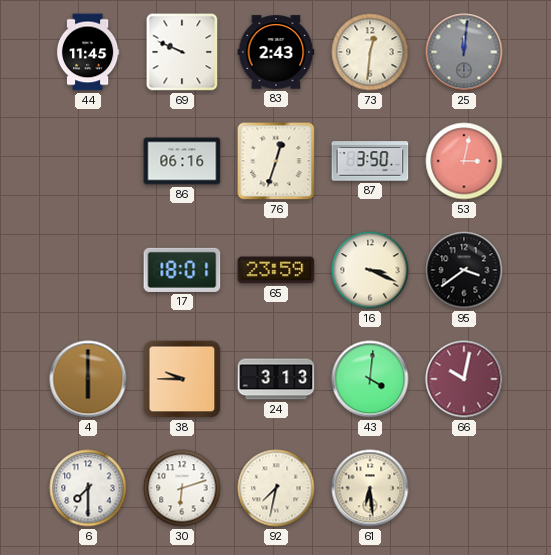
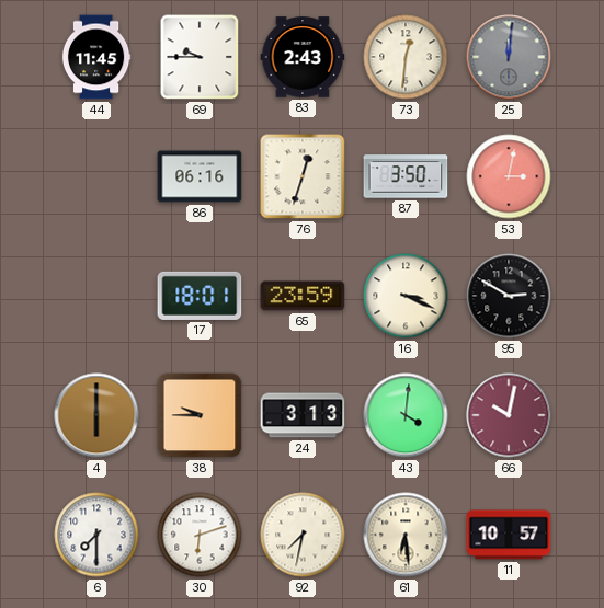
69: 9:49 -> 9:45
95: 3:39 -> 2:50
11: none -> 10:57
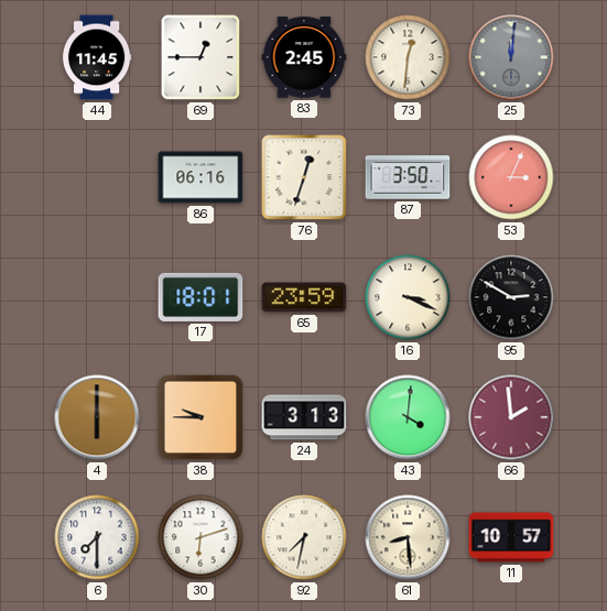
69: 9:45 -> 12:45
83: 2:43 -> 2:45
53: 3:02 -> 3:04
66: 10:02 -> 1:59
61: 6:29 -> 8:29
